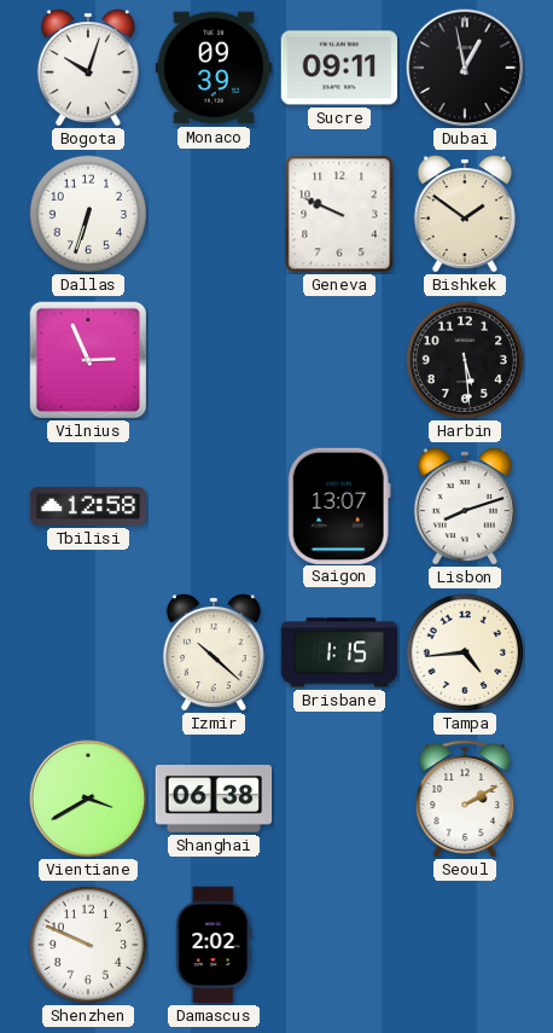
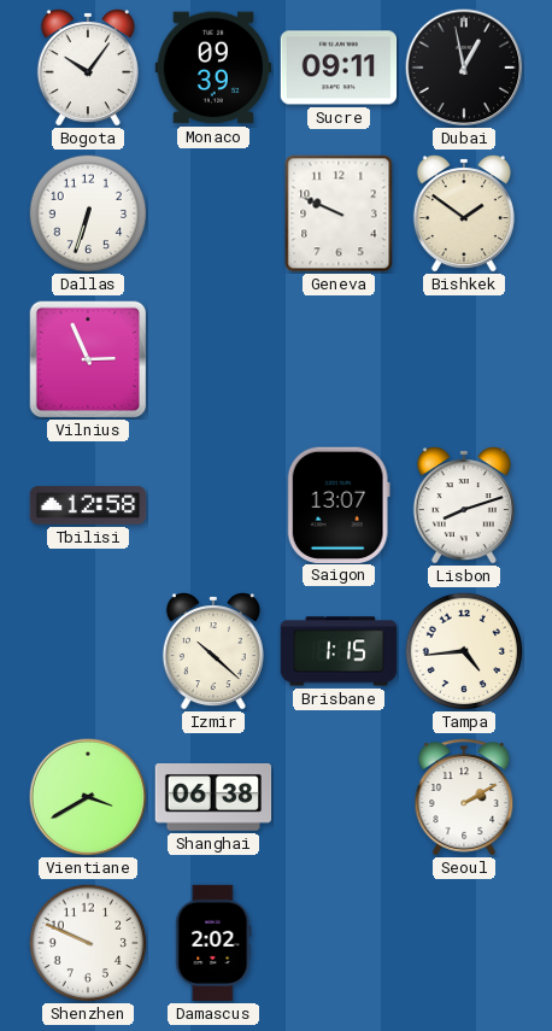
Bogota: 10:03 -> 10:06
Harbin: 5:29 -> none
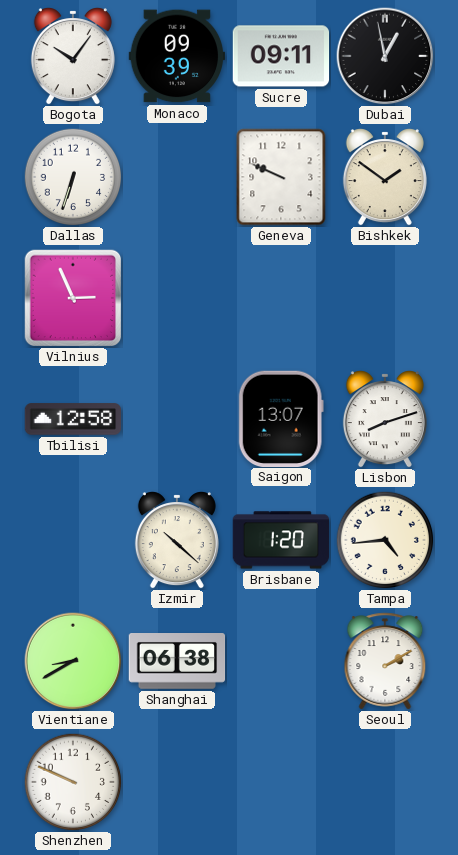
Brisbane: 1:15 -> 1:20
Vientiane: 3:40 -> 8:40
Damascus: 2:02 -> none
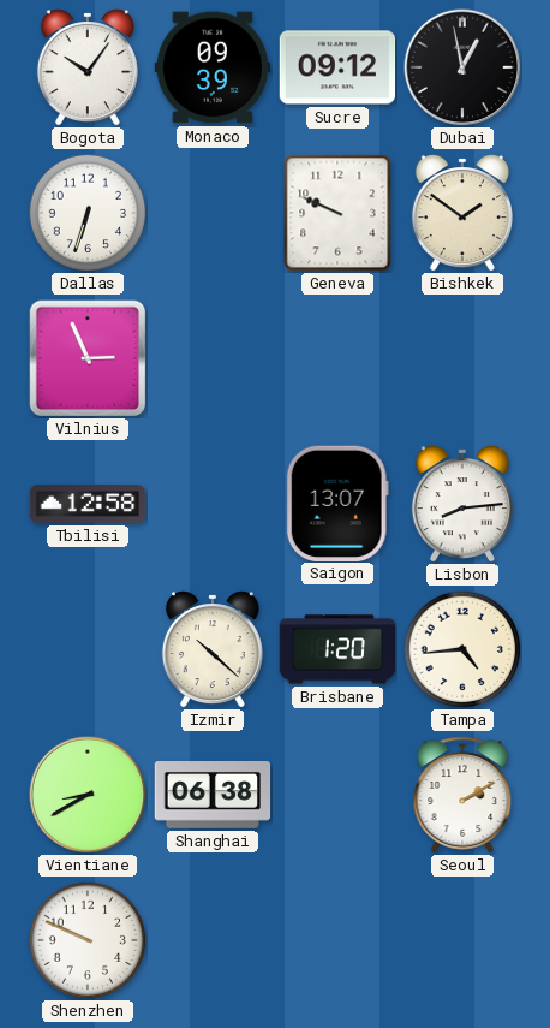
Sucre: 09:11 -> 09:12
Lisbon: 8:12 -> 8:14
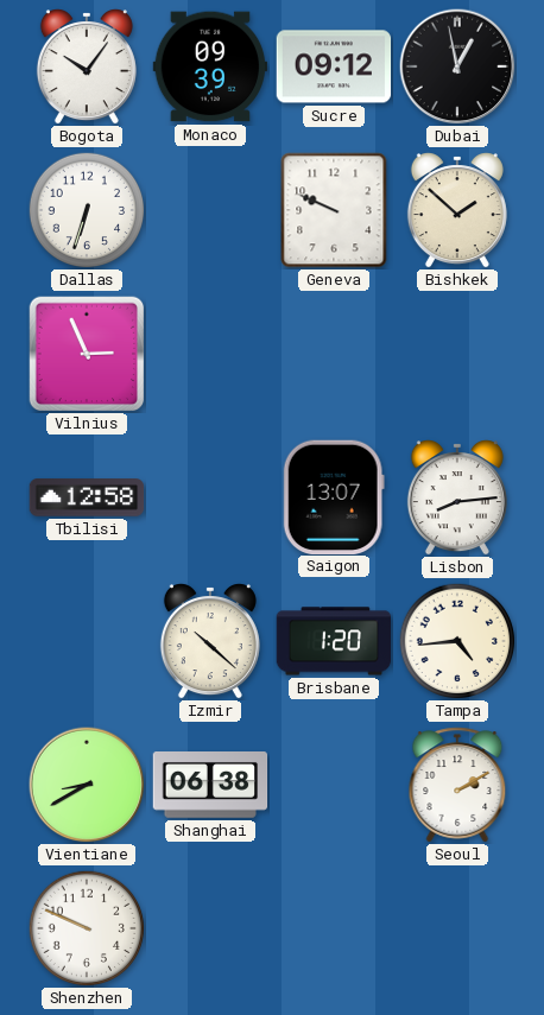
Bishkek: 1:51 -> 1:52
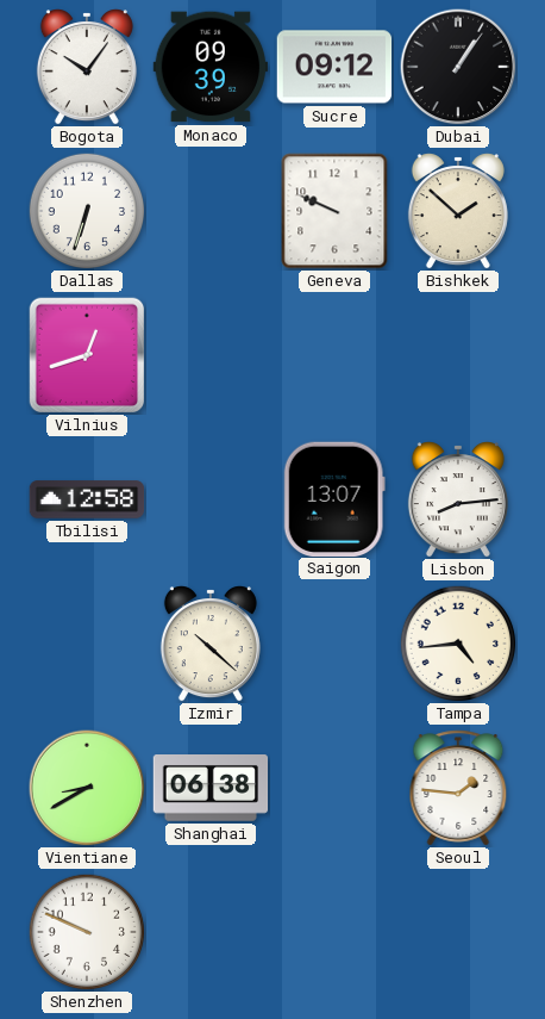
Dubai: 12:58 -> 1:06
Vilnius: 2:56 -> 12:42
Brisbane: 1:20 -> none
Seoul: 2:10 -> 1:46
